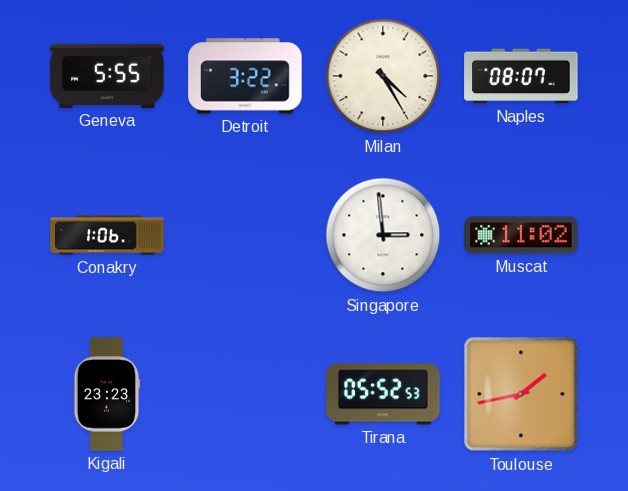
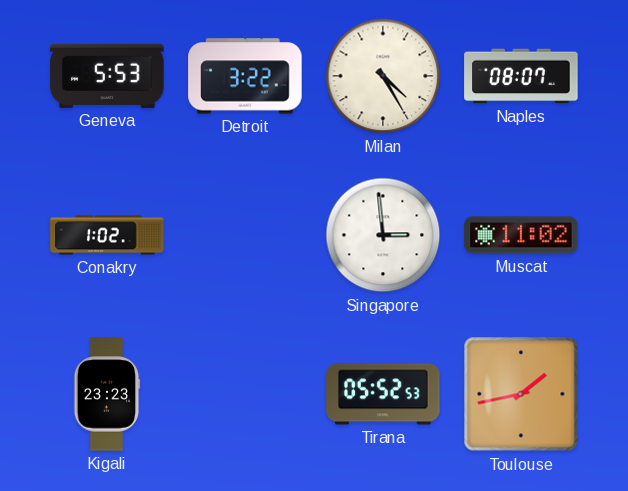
Geneva: 5:55 -> 5:53
Conakry: 1:06 -> 1:02
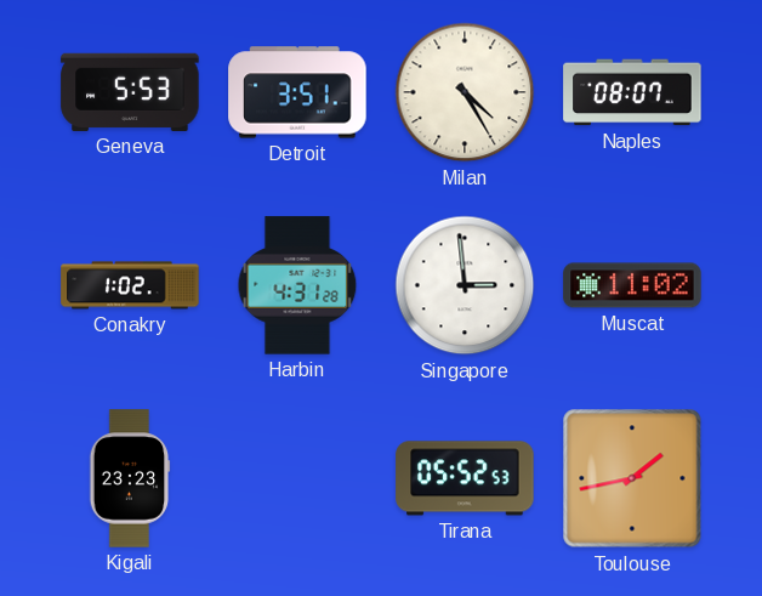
Detroit: 3:22 -> 3:51
Harbin: none -> 4:31
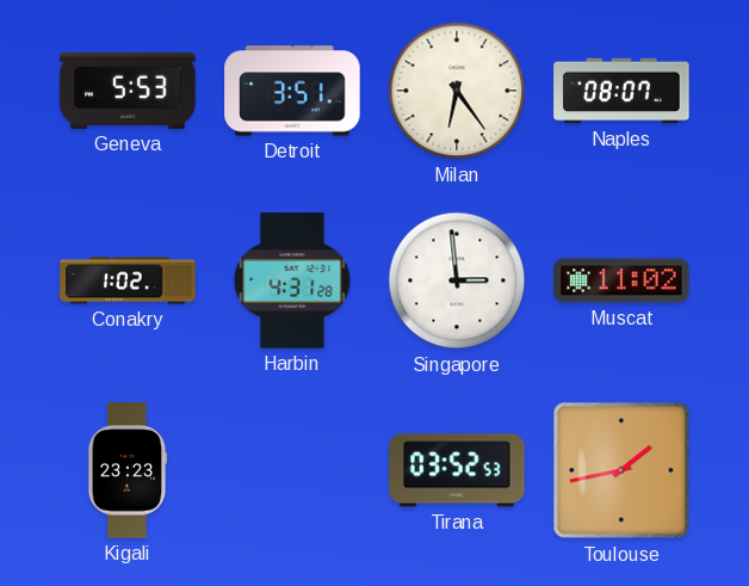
Milan: 4:25 -> 6:24
Tirana: 05:52 -> 03:52
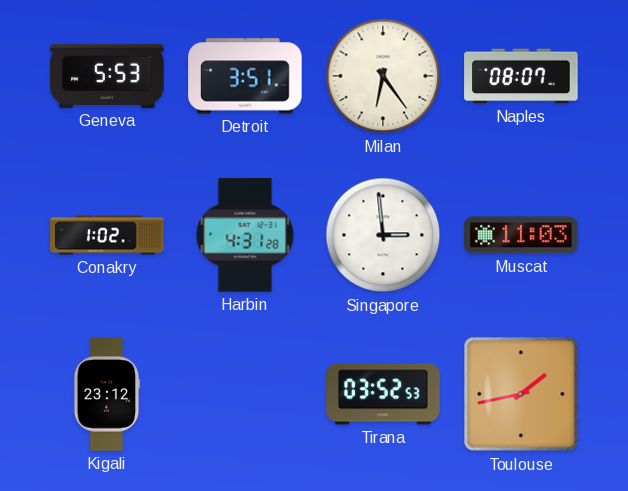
Muscat: 11:02 -> 11:03
Kigali: 23:23 -> 23:12
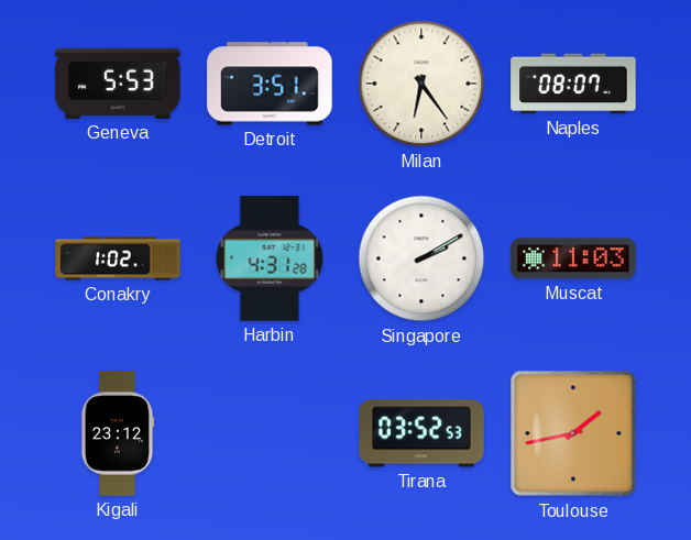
Singapore: 2:59 -> 2:10
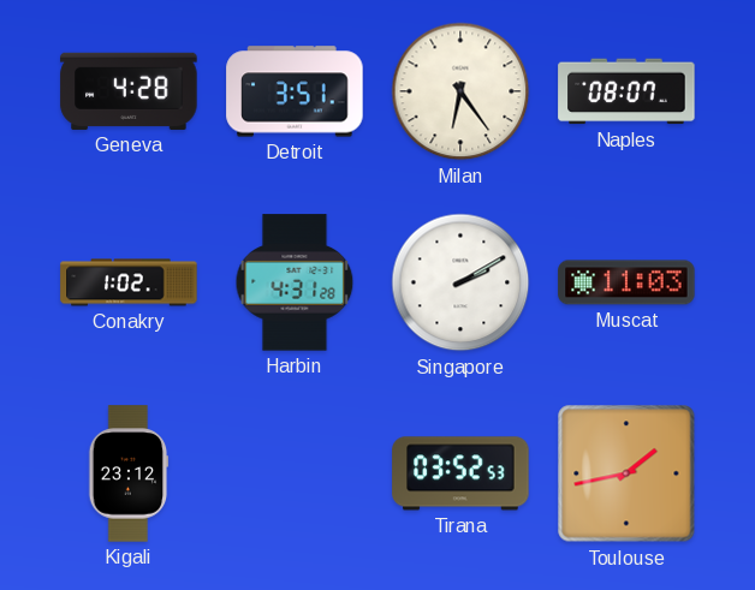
Geneva: 5:53 -> 4:28
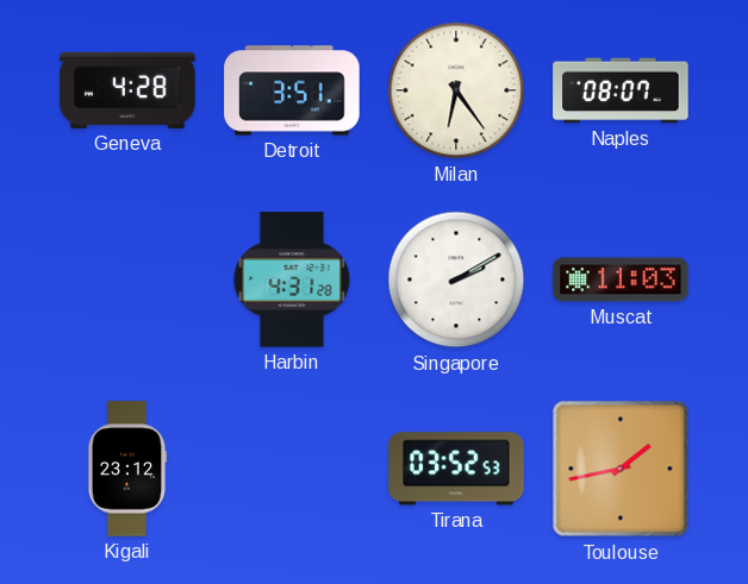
Conakry: 1:02 -> none
